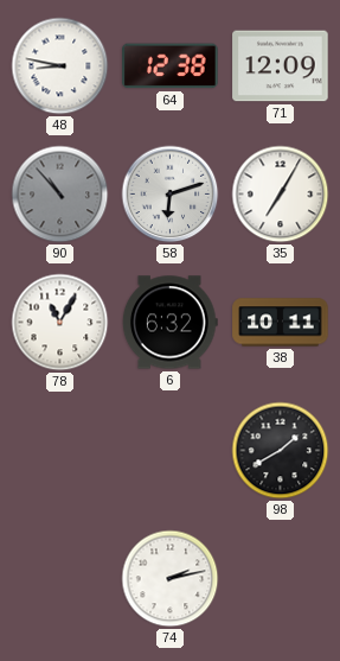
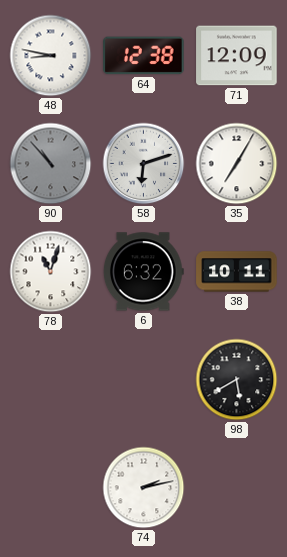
78: 11:05 -> 11:03
98: 1:40 -> 5:40
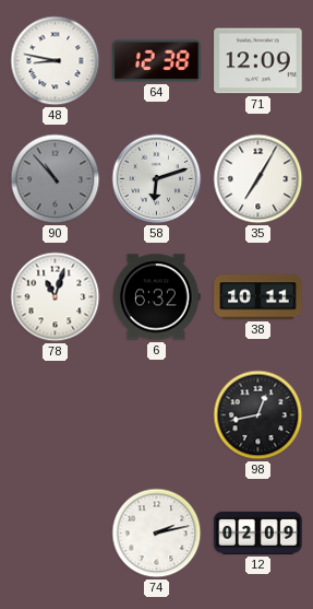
98: 5:40 -> 12:43
12: none -> 02:09
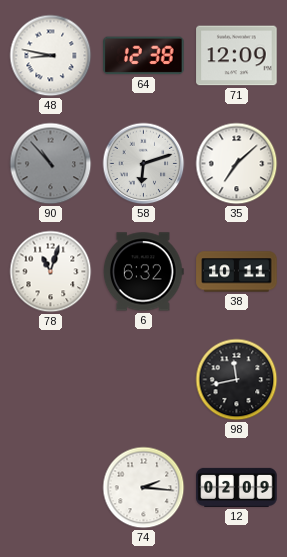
35: 7:05 -> 7:08
98: 12:43 -> 11:43
74: 2:13 -> 2:16
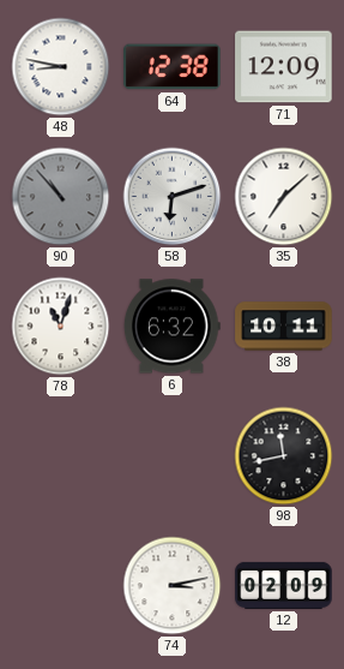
74: 2:16 -> 3:13
